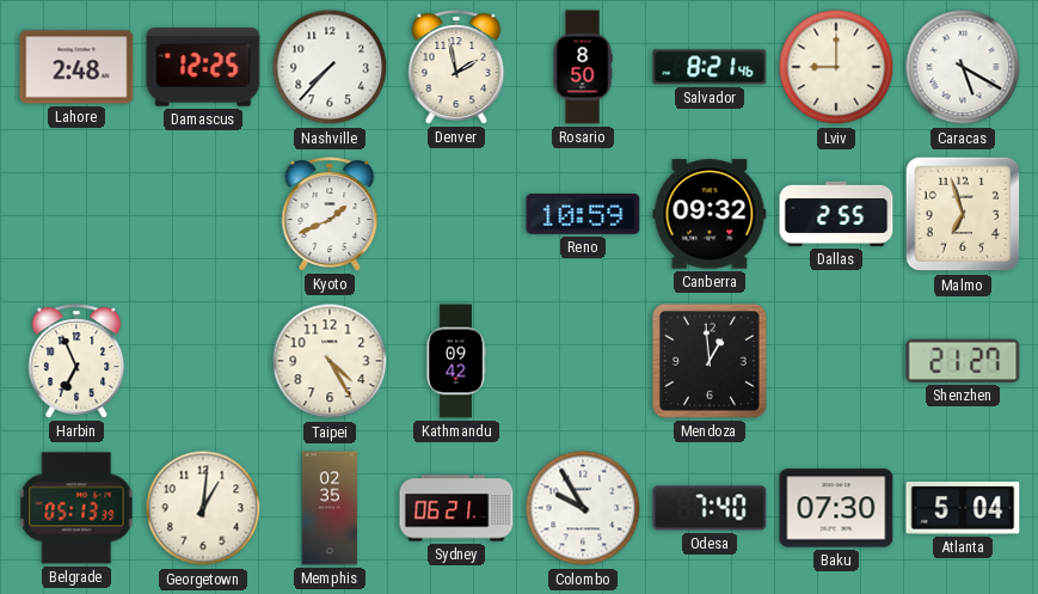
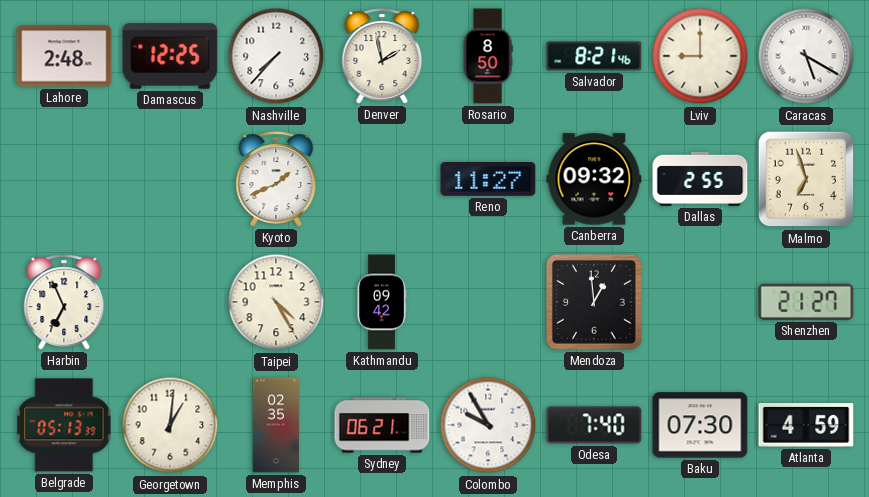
Reno: 10:59 -> 11:27
Atlanta: 5:04 -> 4:59
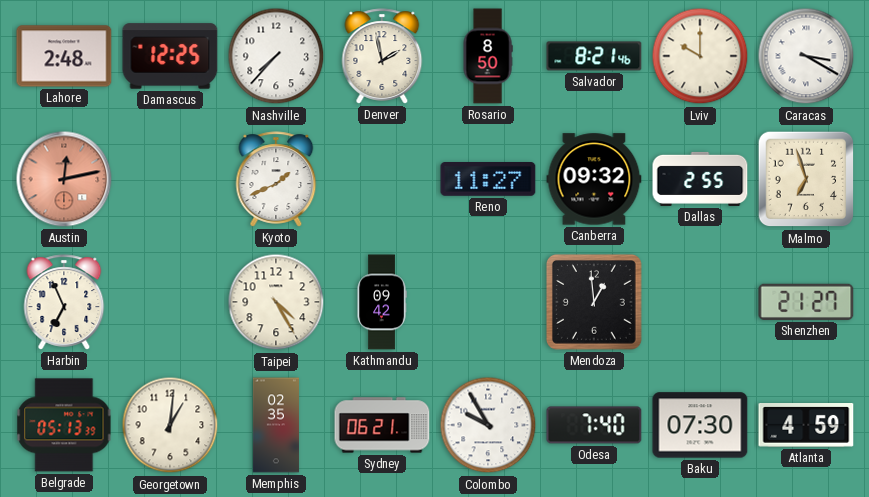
Lviv: 9:00 -> 10:00
Caracas: 5:20 -> 3:20
Austin: none -> 12:13
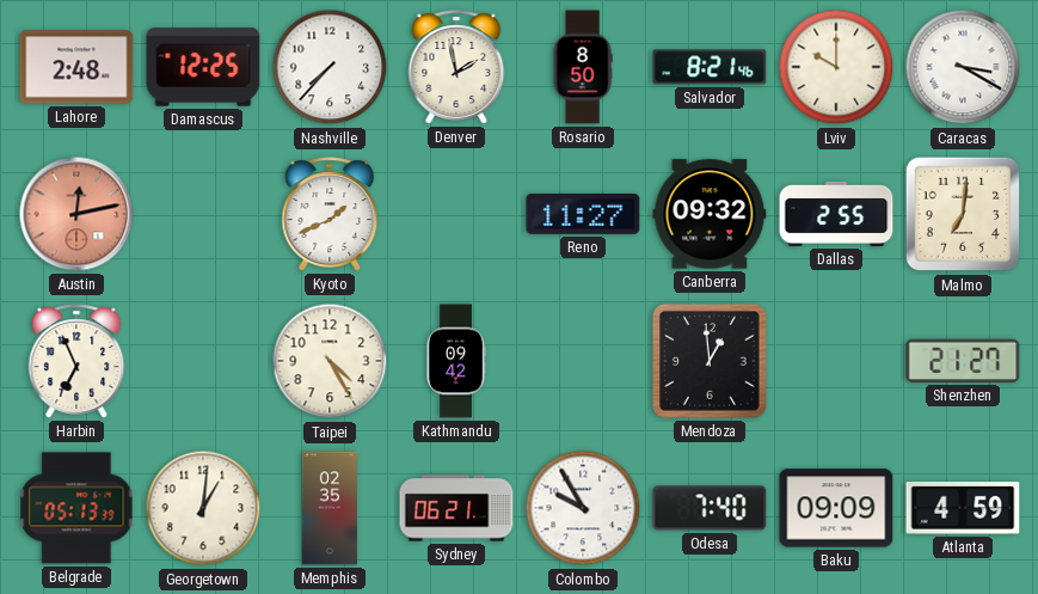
Malmo: 6:57 -> 7:01
Baku: 07:30 -> 09:09
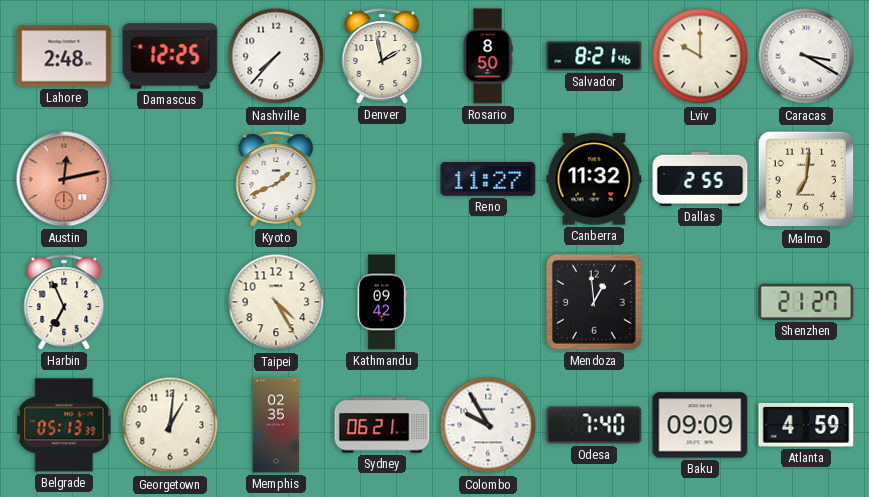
Canberra: 09:32 -> 11:32
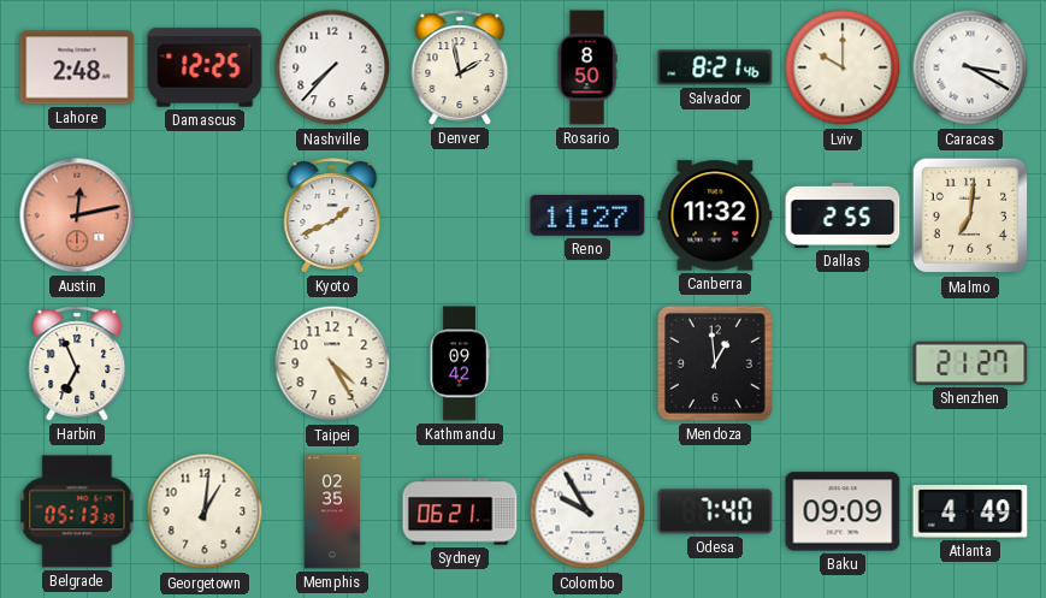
Atlanta: 4:59 -> 4:49
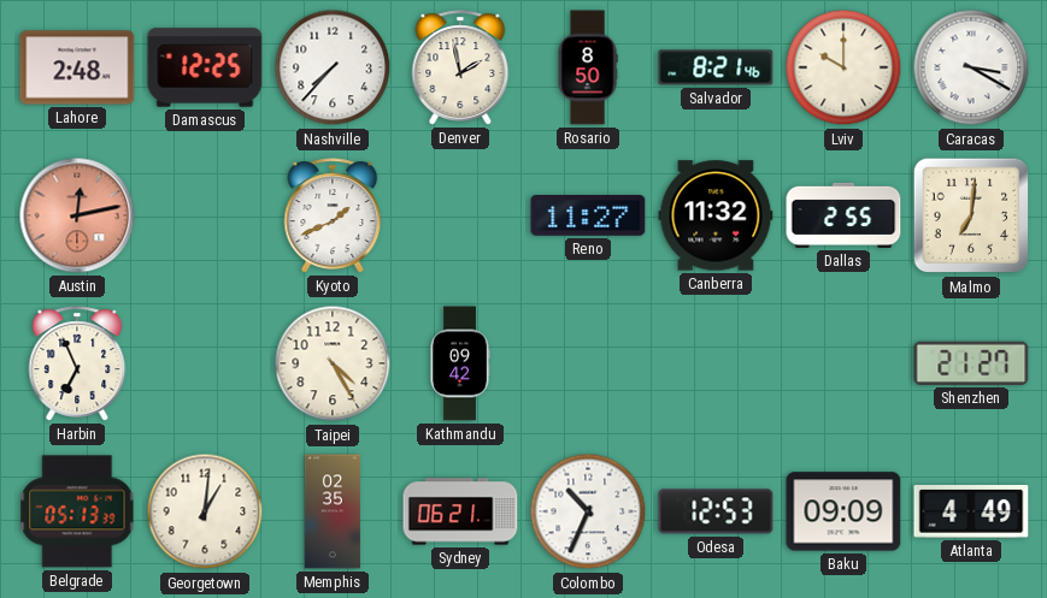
Mendoza: 12:59 -> none
Colombo: 9:55 -> 10:34
Odesa: 7:40 -> 12:53
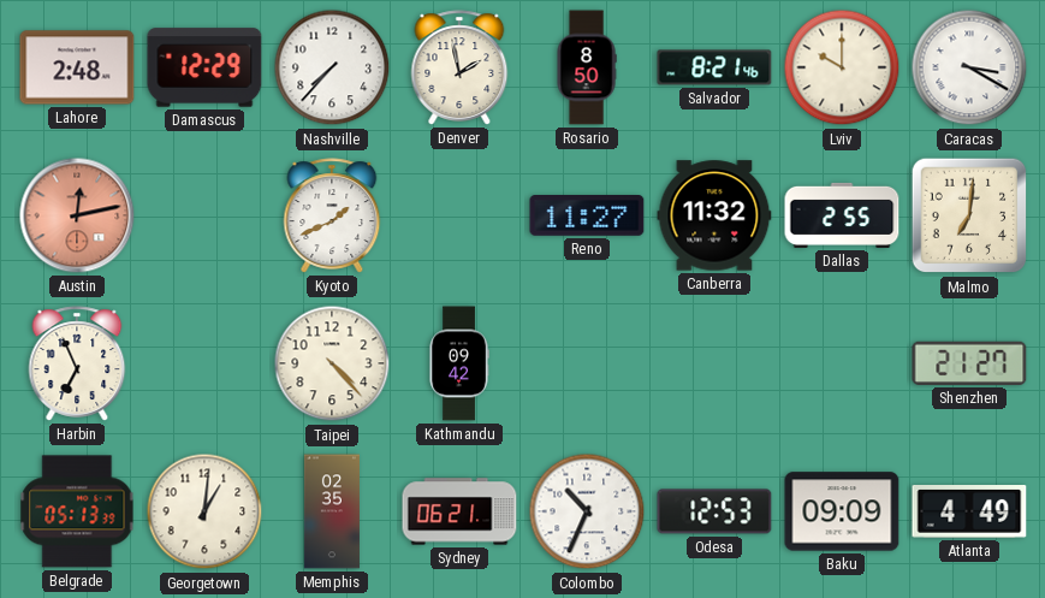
Damascus: 12:25 -> 12:29
Taipei: 4:25 -> 4:23
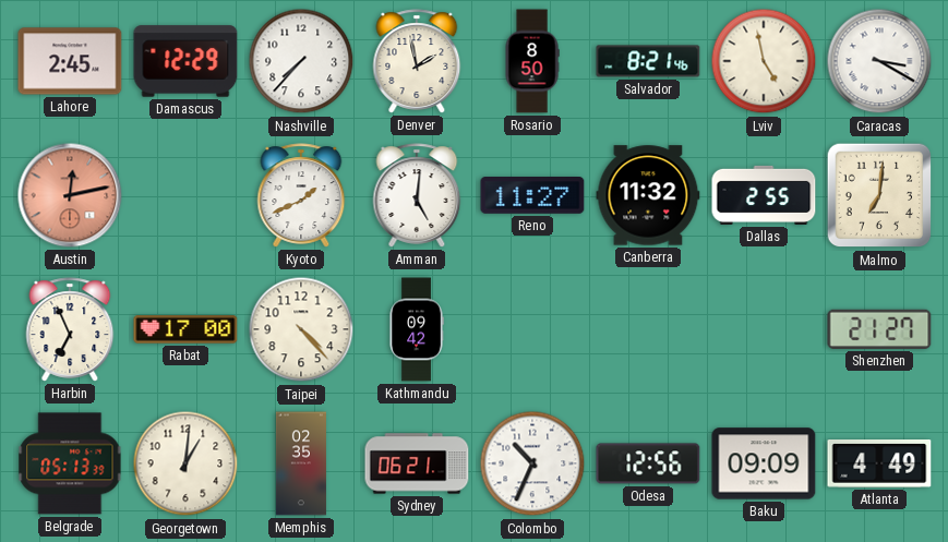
Lahore: 2:48 -> 2:45
Lviv: 10:00 -> 4:58
Amman: none -> 5:01
Rabat: none -> 17:00
Odesa: 12:53 -> 12:56
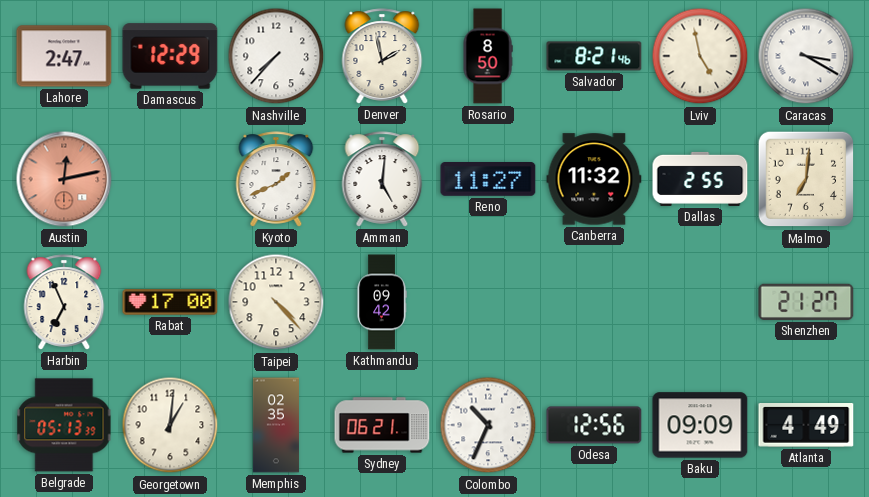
Lahore: 2:45 -> 2:47
